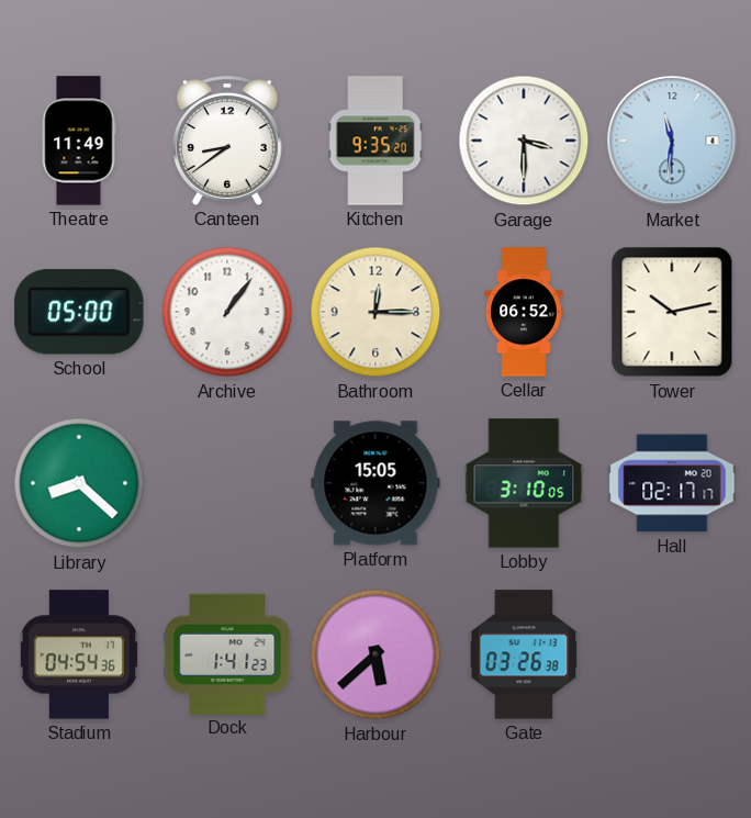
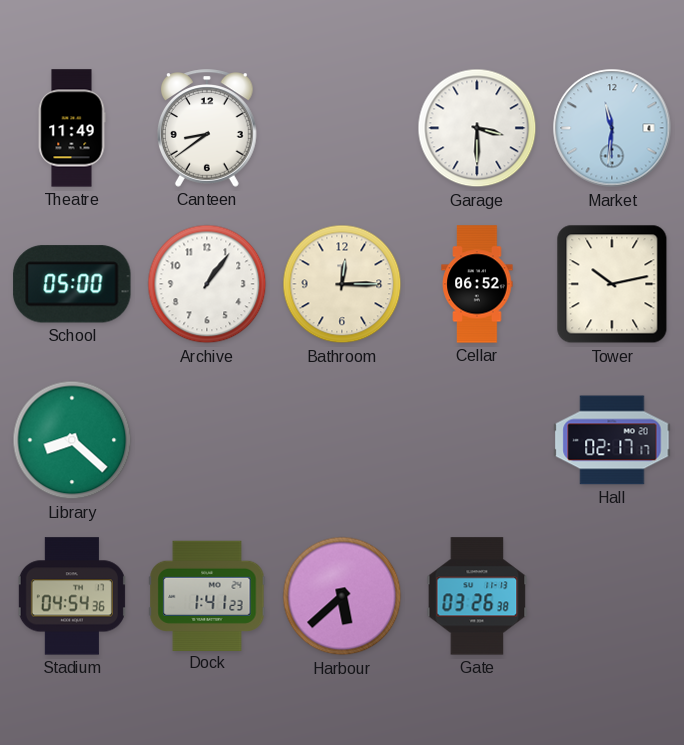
Kitchen: 9:35 -> none
Platform: 15:05 -> none
Lobby: 3:10 -> none
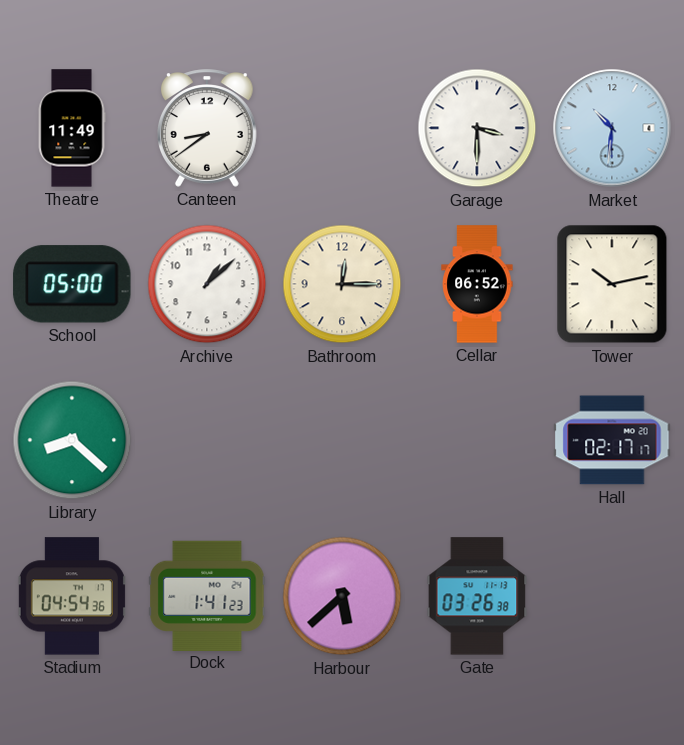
Market: 11:31 -> 10:31
Archive: 1:06 -> 1:08
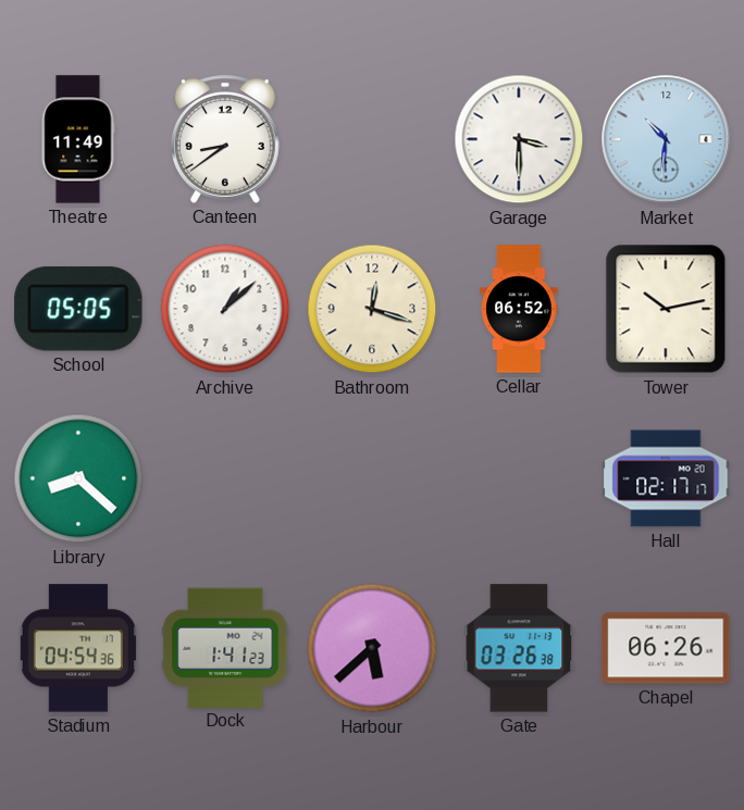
School: 05:00 -> 05:05
Bathroom: 12:15 -> 12:18
Chapel: none -> 06:26
